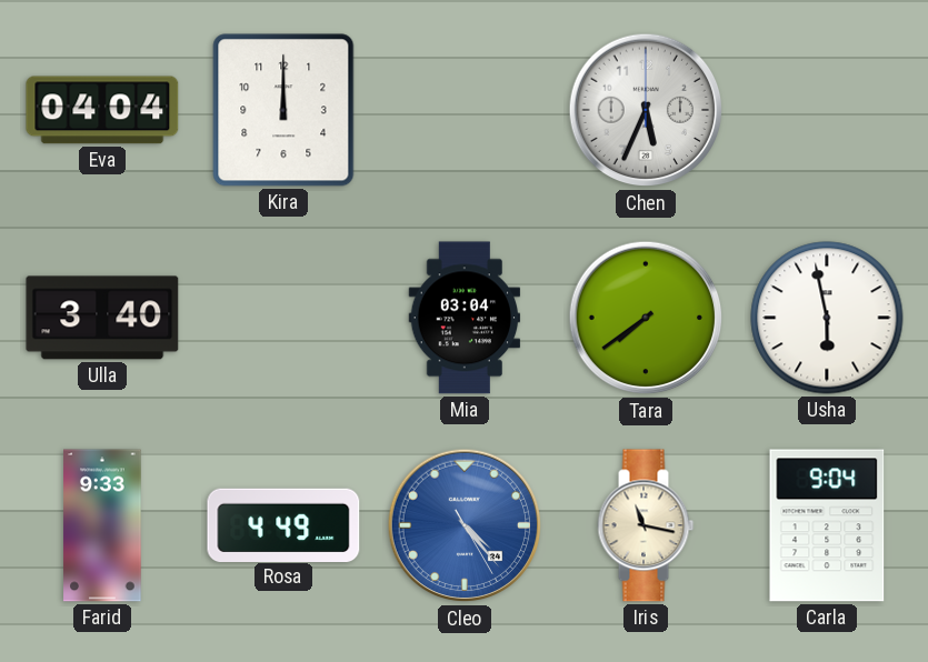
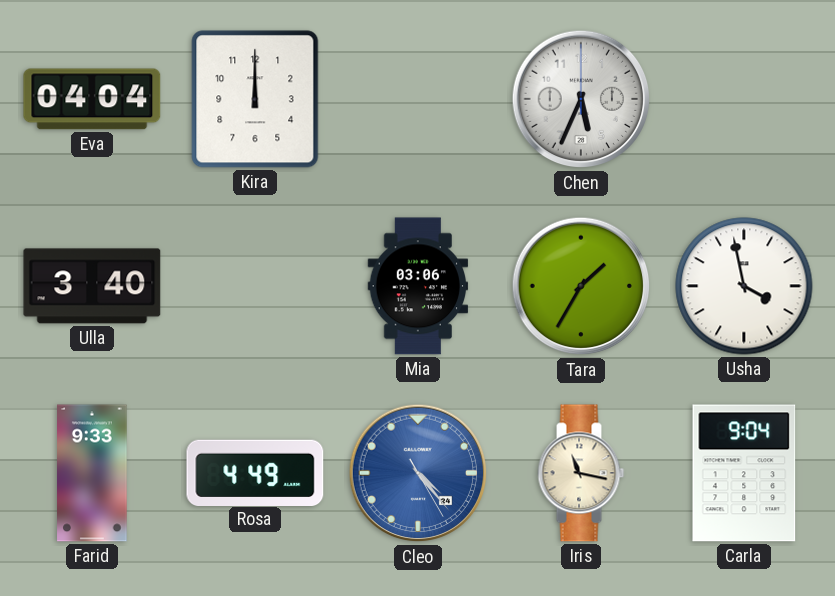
Mia: 03:04 -> 03:06
Tara: 7:39 -> 1:35
Usha: 5:58 -> 3:58
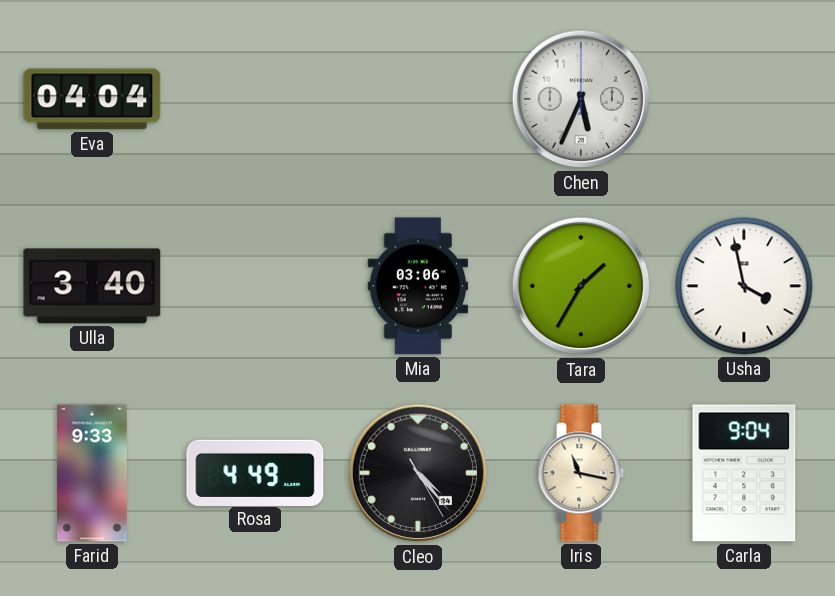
Kira: 12:00 -> none
Cleo dial: blue -> black
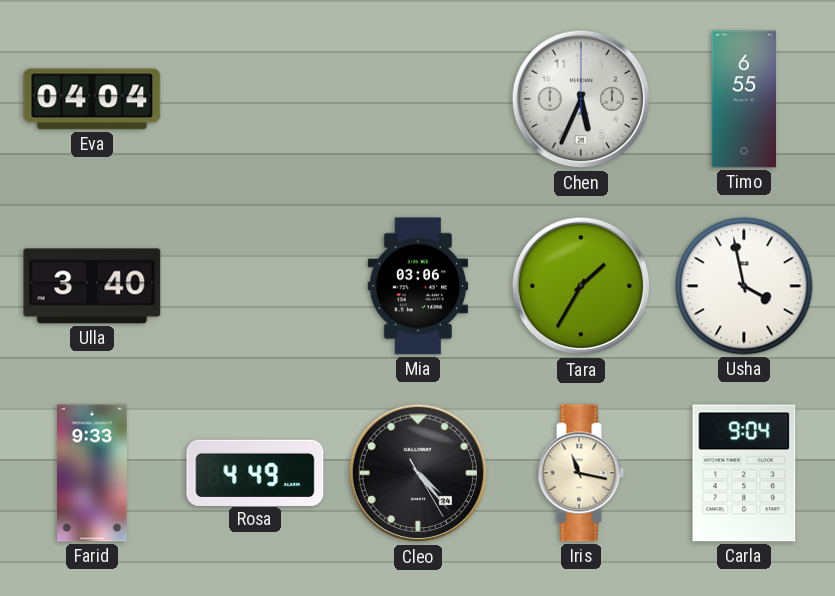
Timo: none -> 6:55
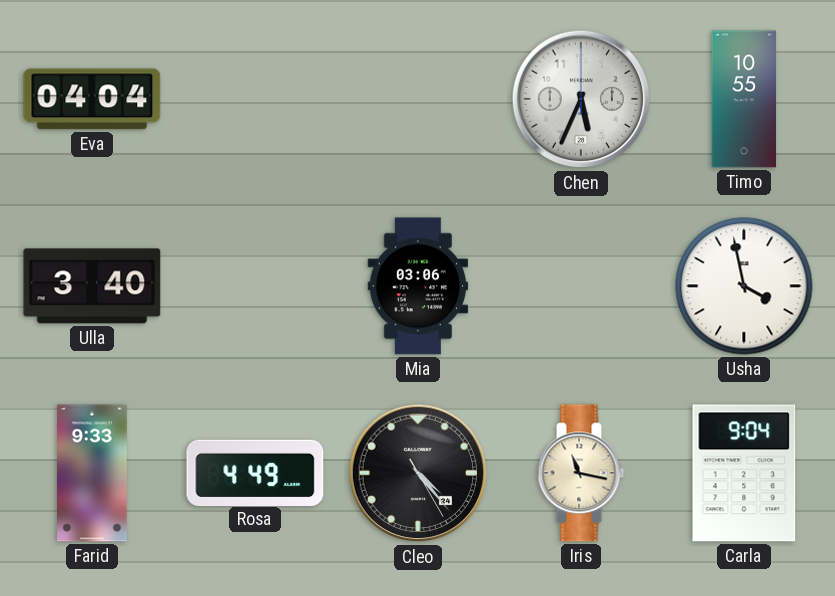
Timo: 6:55 -> 10:55
Tara: 1:35 -> none
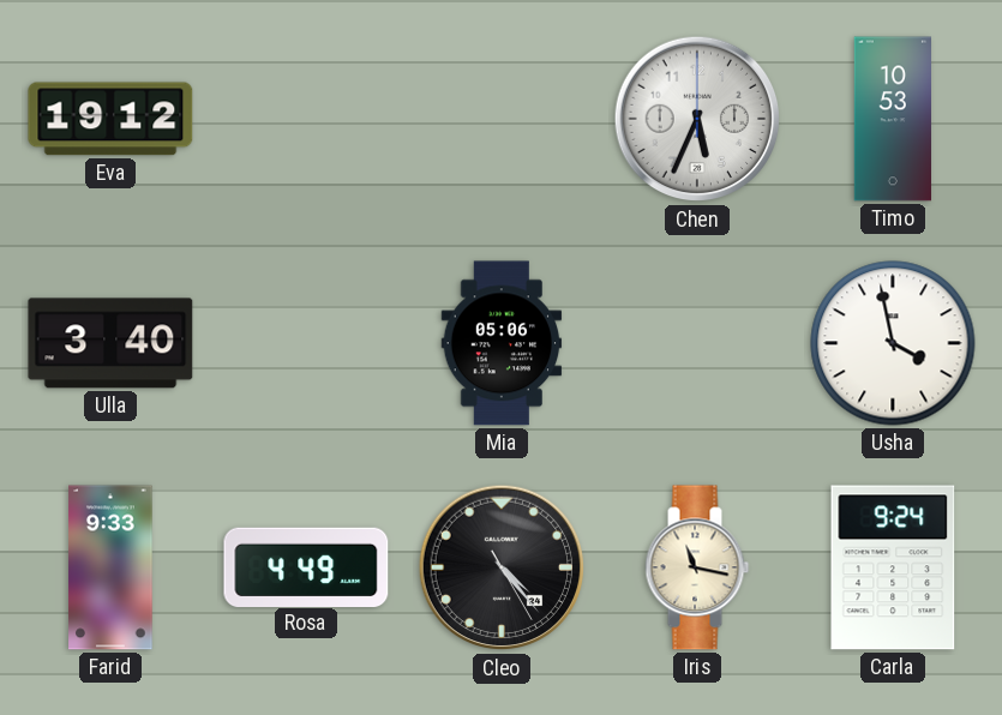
Eva: 04:04 -> 19:12
Timo: 10:55 -> 10:53
Mia: 03:06 -> 05:06
Carla: 9:04 -> 9:24
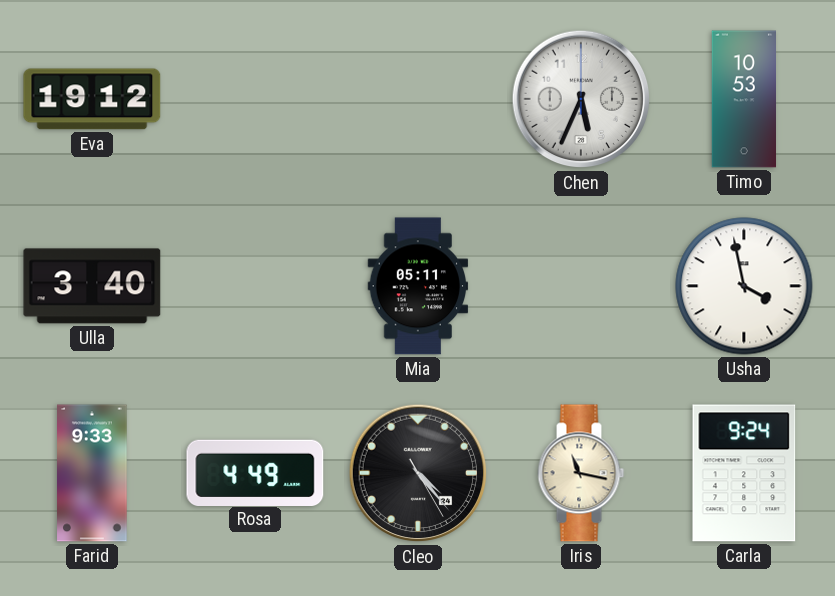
Mia: 05:06 -> 05:11
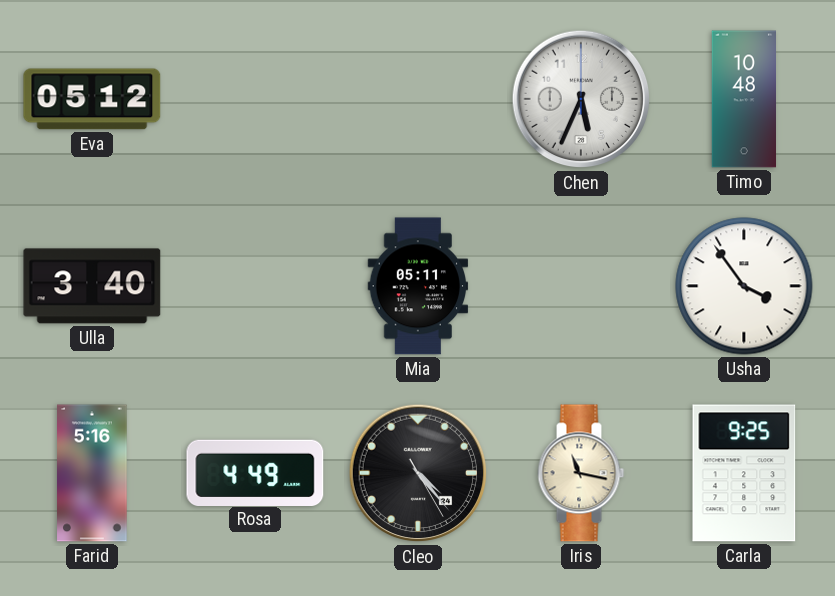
Eva: 19:12 -> 05:12
Timo: 10:53 -> 10:48
Usha: 3:58 -> 3:54
Farid: 9:33 -> 5:16
Carla: 9:24 -> 9:25
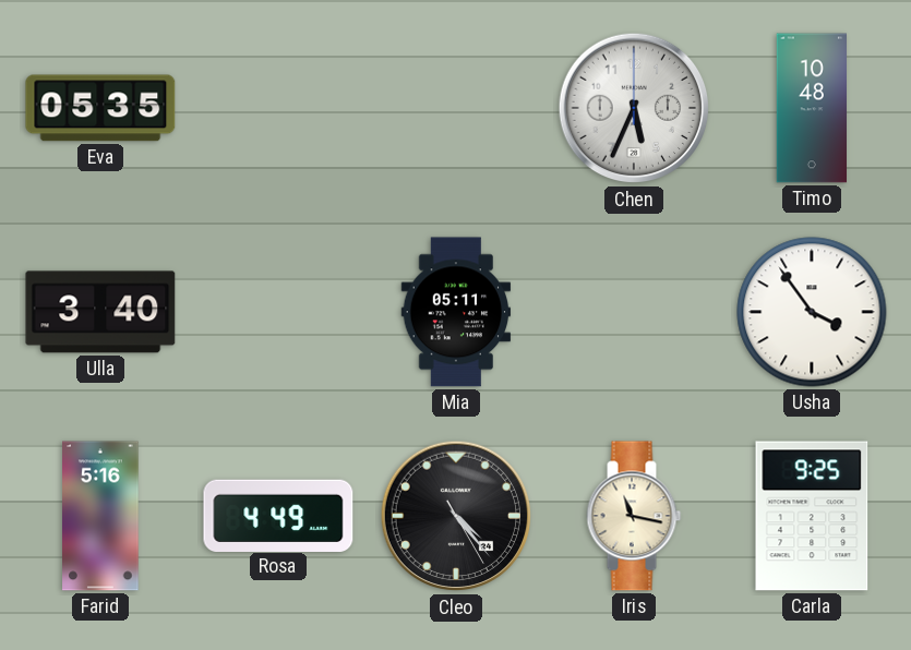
Eva: 05:12 -> 05:35
